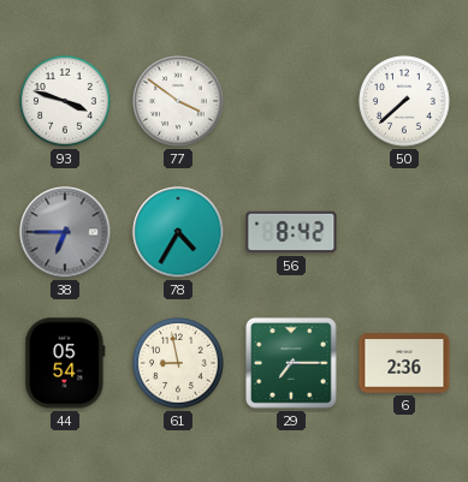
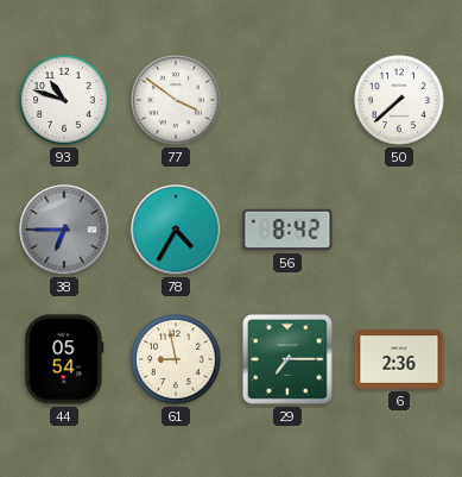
93: 3:48 -> 10:48
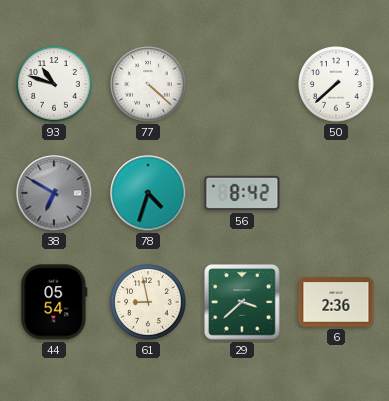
77: 3:51 -> 4:22
38: 6:45 -> 6:50
78: 4:35 -> 4:33
29: 7:15 -> 3:38
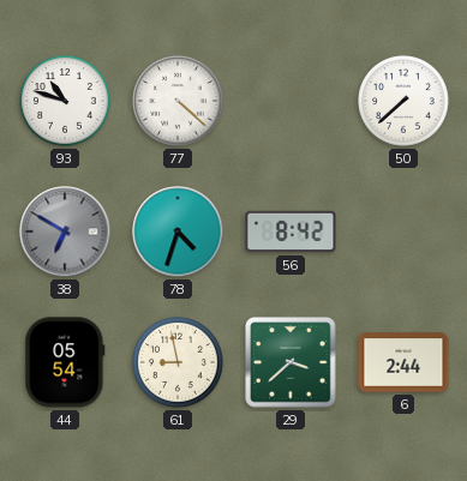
6: 2:36 -> 2:44
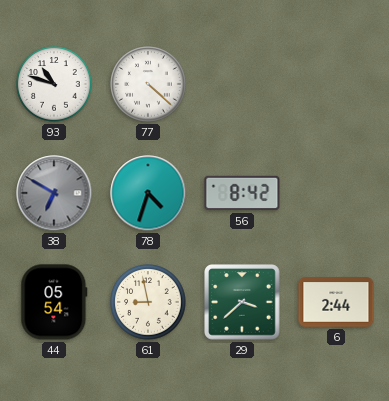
50: 7:38 -> none
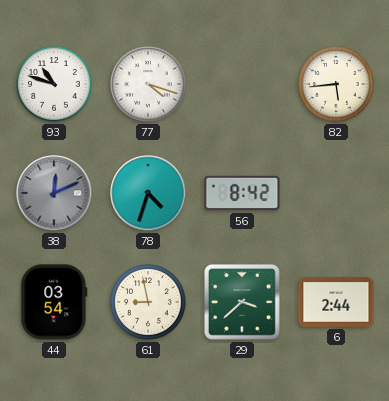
77: 4:22 -> 4:18
82: none -> 5:44
38: 6:50 -> 12:11
44: 05:54 -> 03:54
